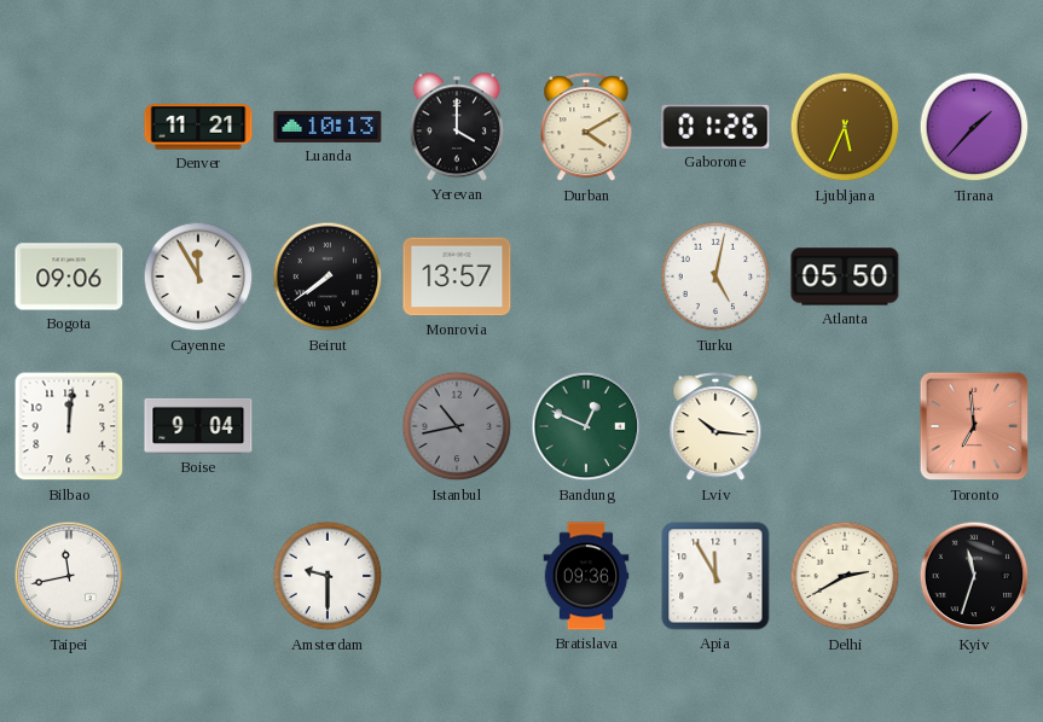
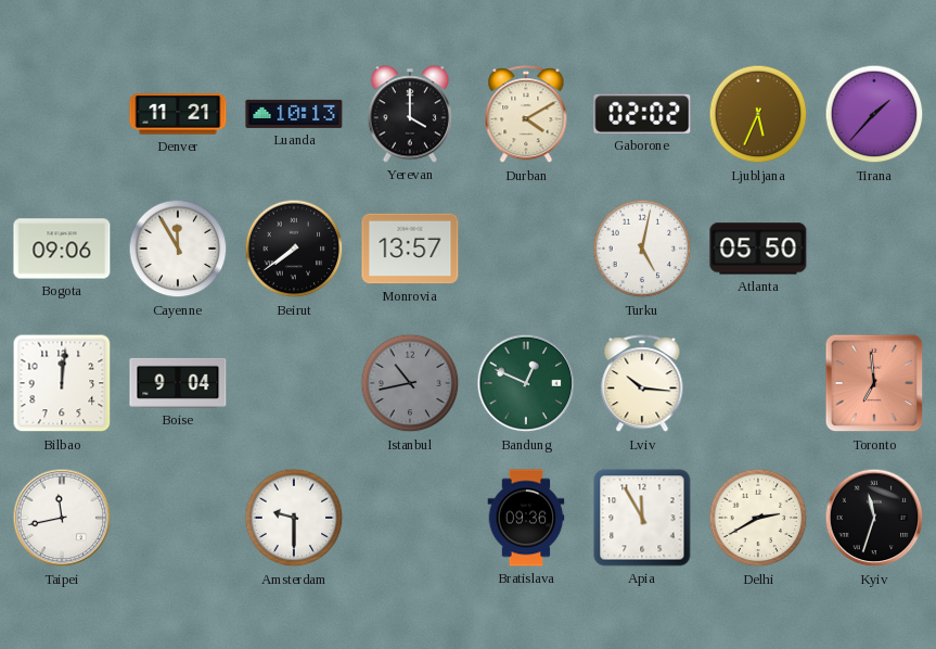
Gaborone: 01:26 -> 02:02
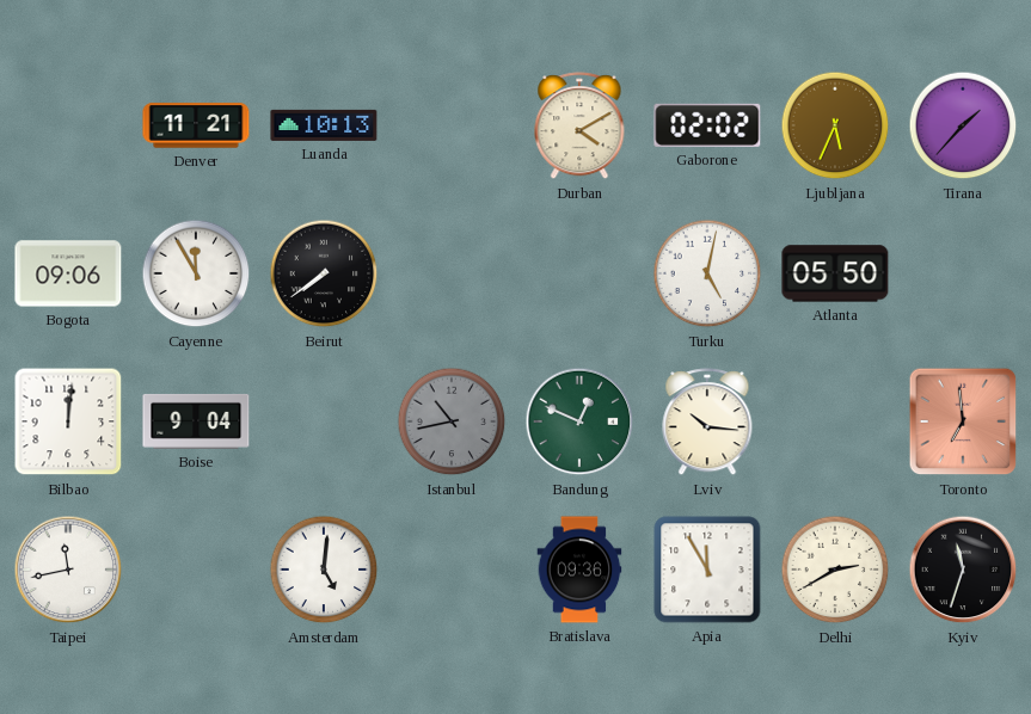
Yerevan: 4:00 -> none
Monrovia: 13:57 -> none
Amsterdam: 9:30 -> 5:01
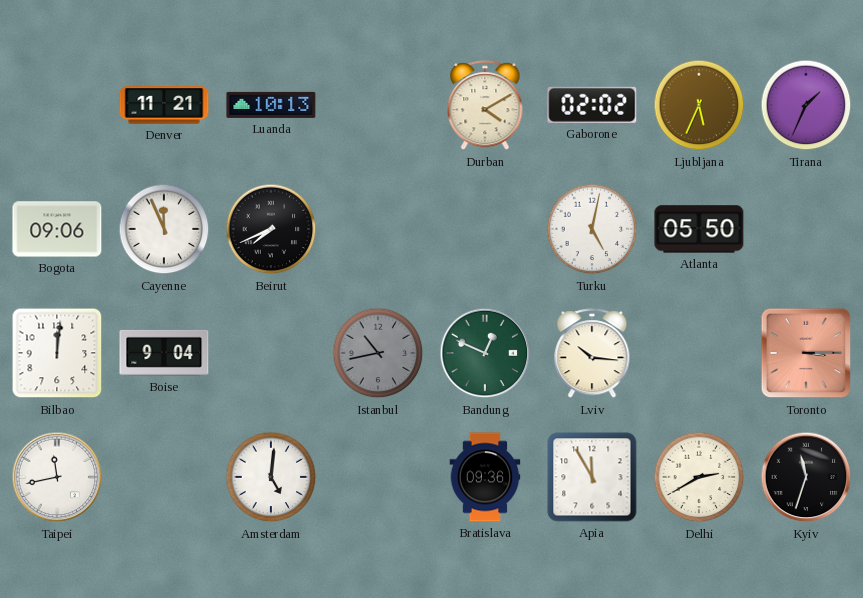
Tirana: 1:37 -> 1:34
Cayenne: 11:55 -> 11:56
Beirut: 7:39 -> 7:41
Toronto: 6:59 -> 3:15
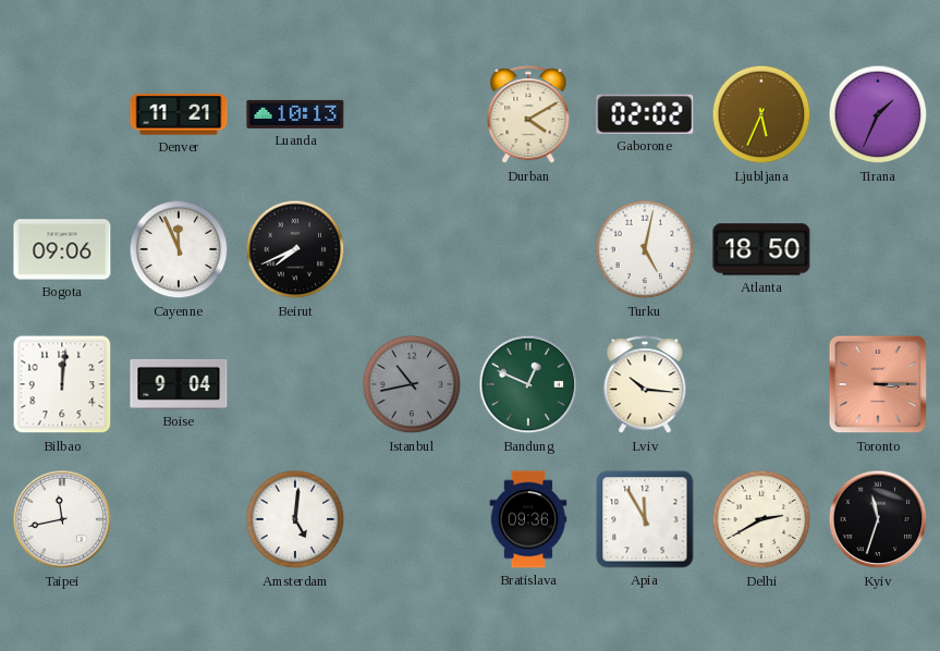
Atlanta: 05:50 -> 18:50
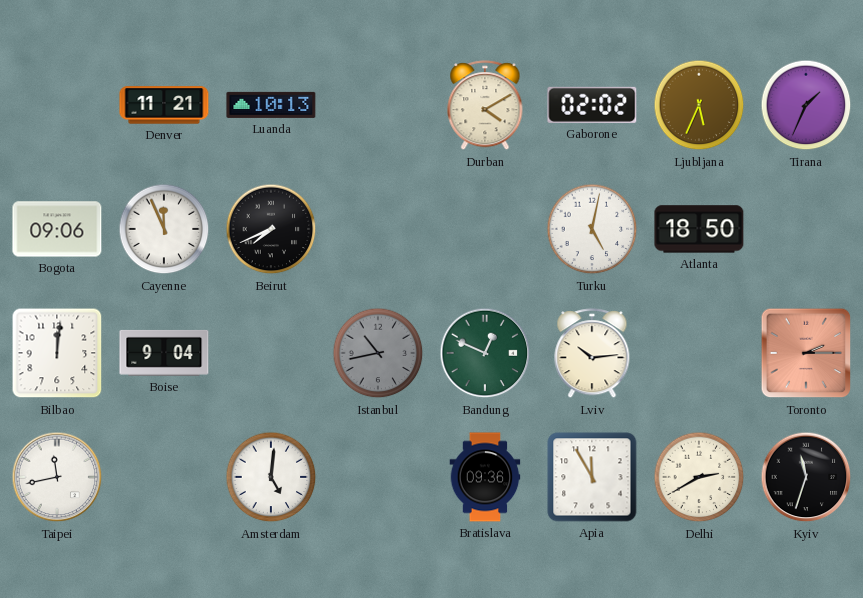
Lviv: 10:16 -> 10:14
Toronto: 3:15 -> 2:15
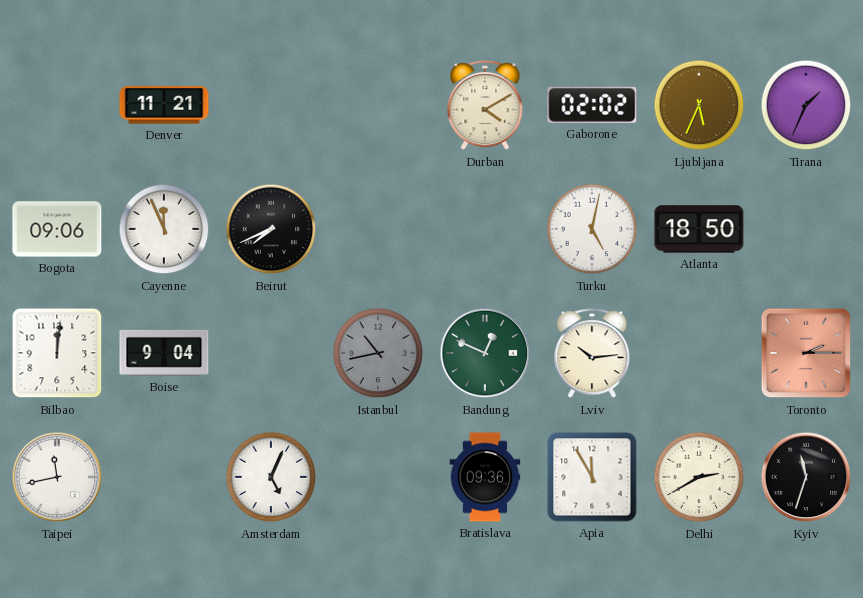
Luanda: 10:13 -> none
Amsterdam: 5:01 -> 5:04
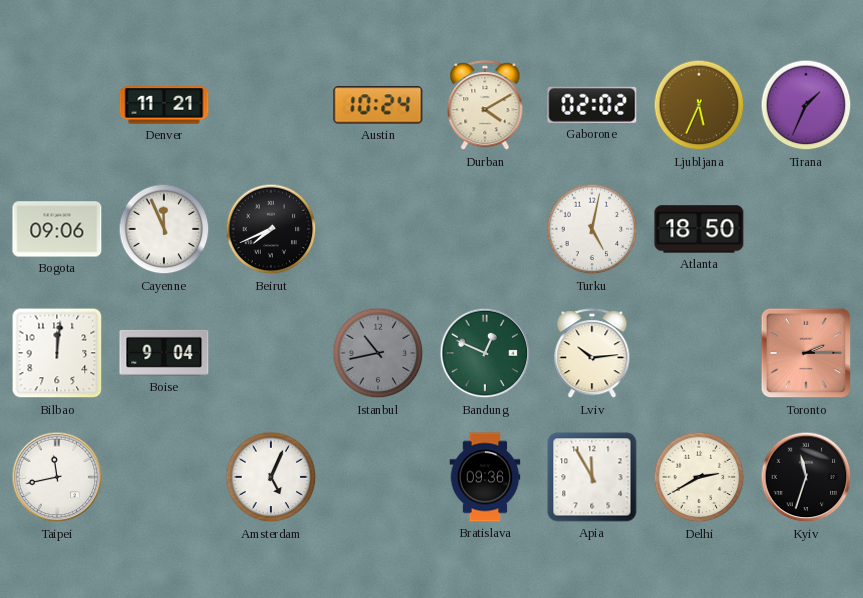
Austin: none -> 10:24
